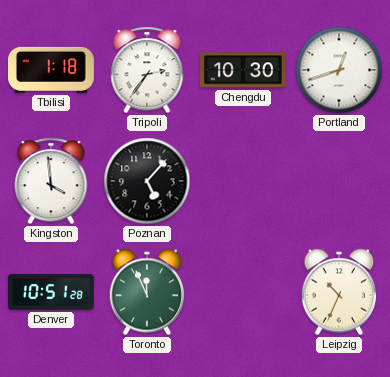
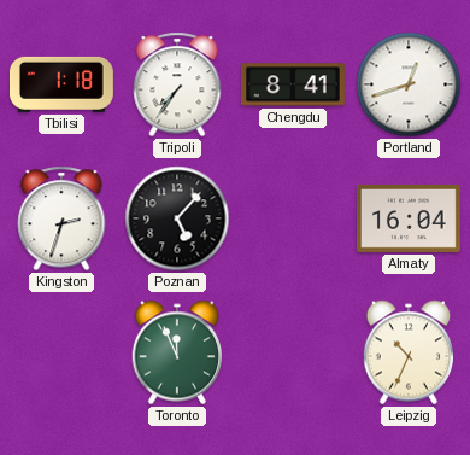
Tripoli: 2:36 -> 7:36
Chengdu: 10:30 -> 8:41
Kingston: 3:59 -> 2:33
Almaty: none -> 16:04
Denver: 10:51 -> none
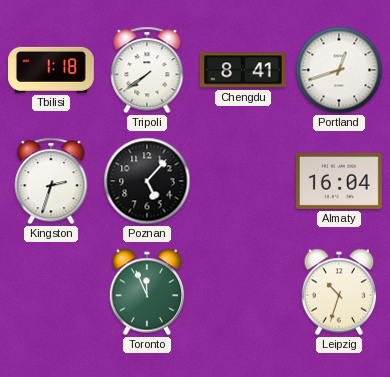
Tripoli: 7:36 -> 7:39
Leipzig: 10:34 -> 10:33
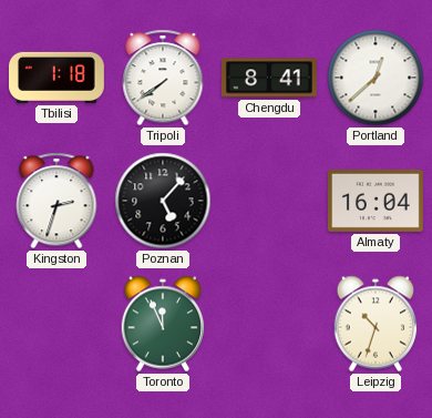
Portland: 12:42 -> 12:38
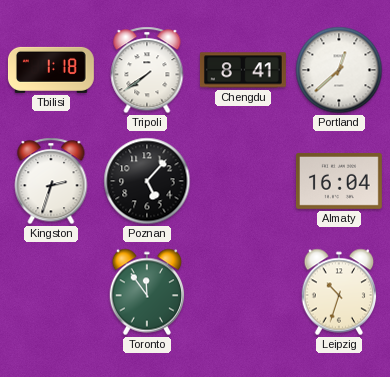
Toronto: 11:56 -> 11:54
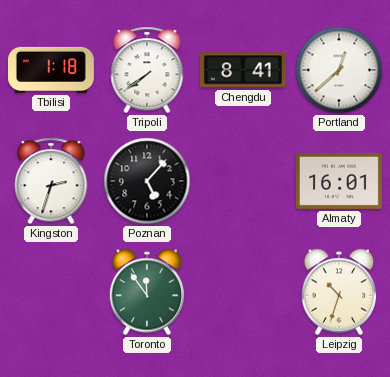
Almaty: 16:04 -> 16:01
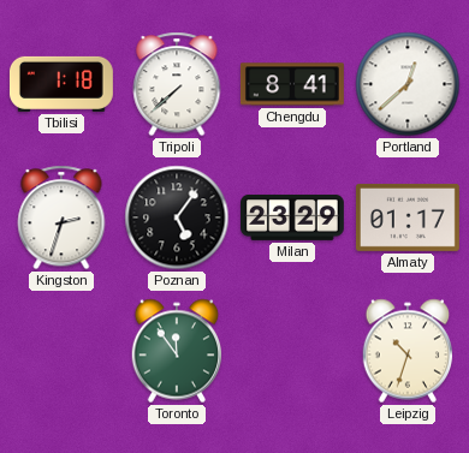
Tripoli: 7:39 -> 7:38
Poznan: 5:07 -> 5:06
Milan: none -> 23:29
Almaty: 16:01 -> 01:17
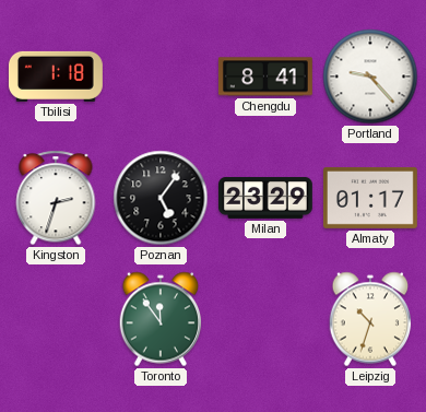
Tripoli: 7:38 -> none
Portland: 12:38 -> 9:23
